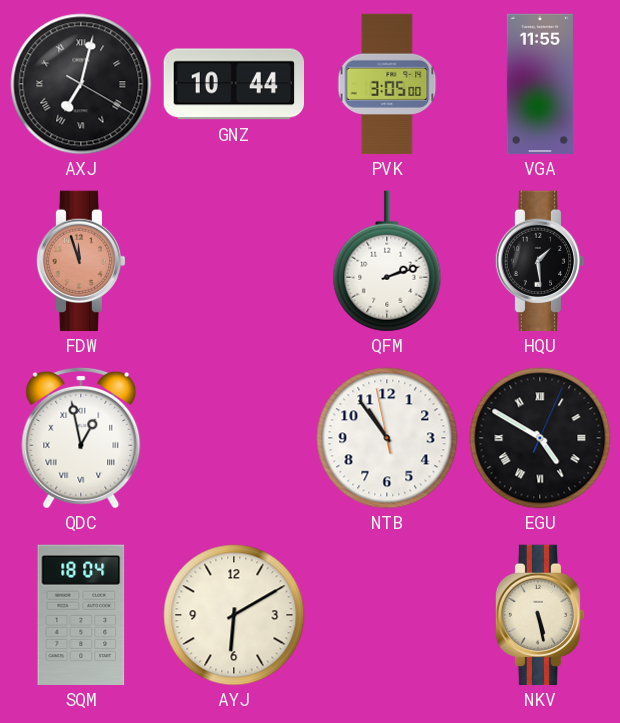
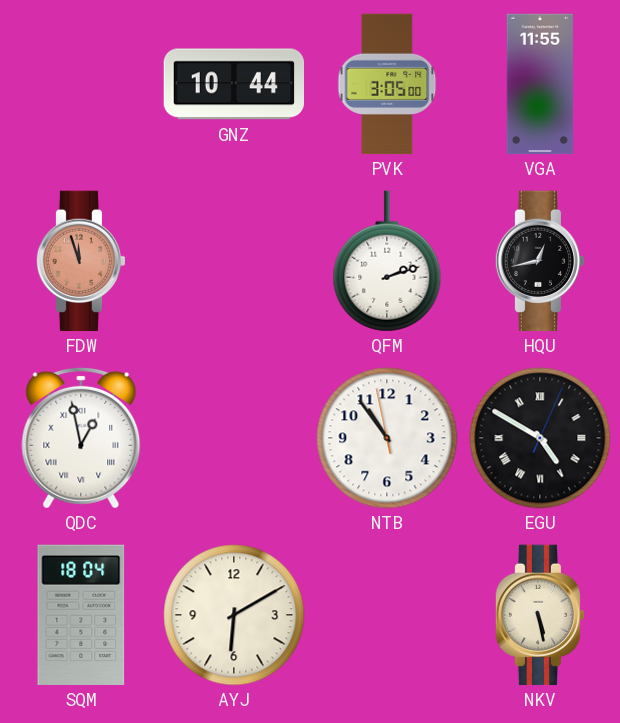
AXJ: 7:02 -> none
HQU: 1:29 -> 12:43
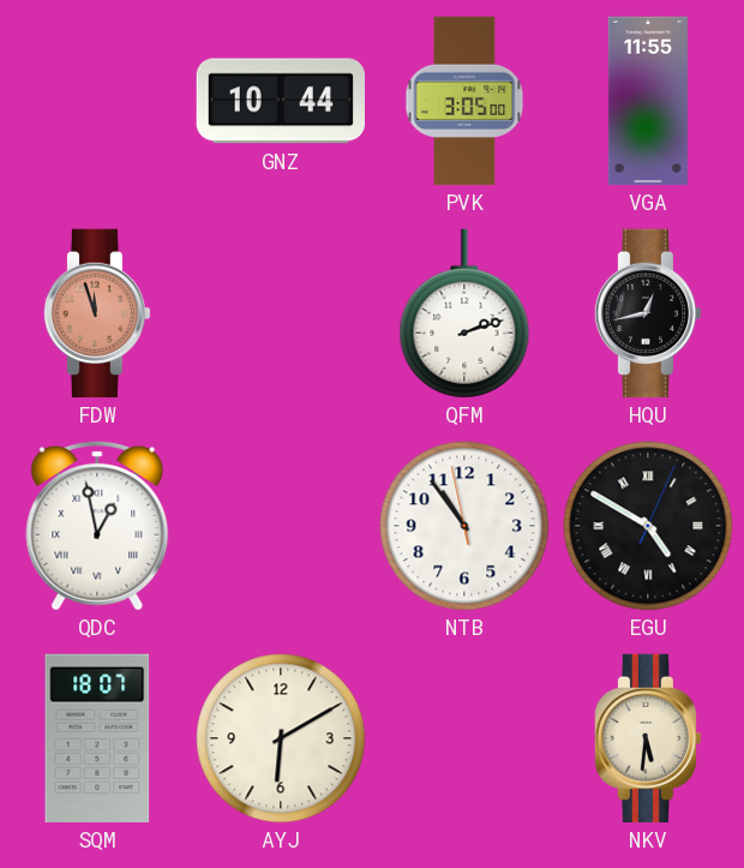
SQM: 18:04 -> 18:07
NKV: 5:28 -> 5:31
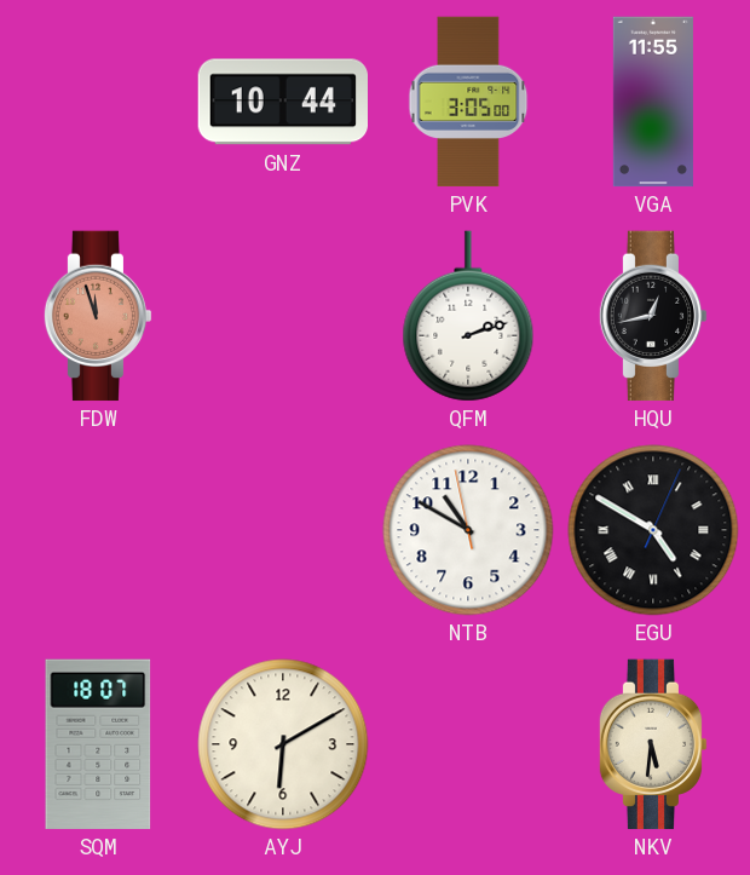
QDC: 12:58 -> none
NTB: 10:53 -> 10:49
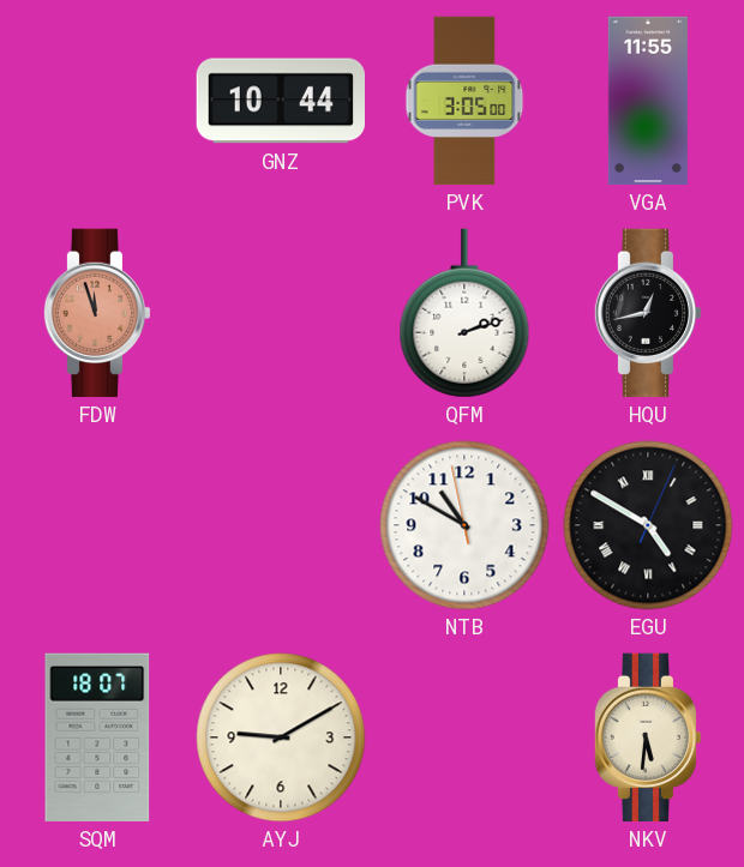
AYJ: 6:10 -> 9:10
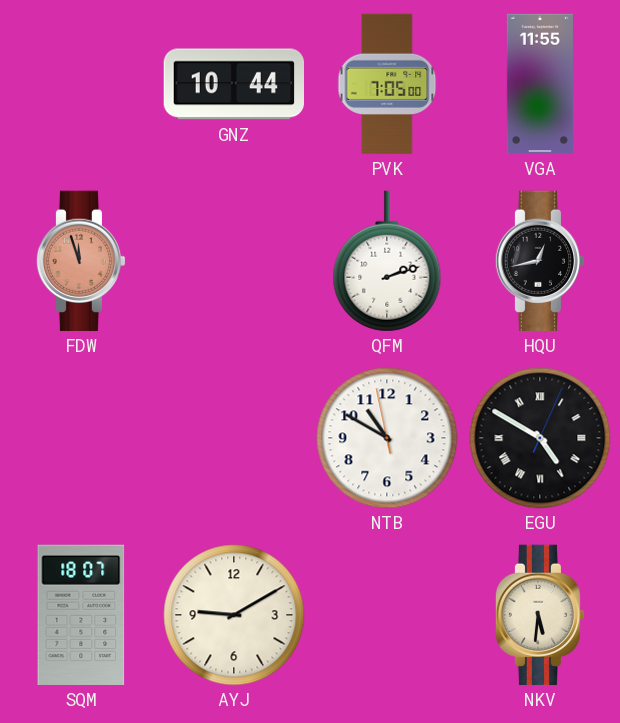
PVK: 3:05 -> 7:05
